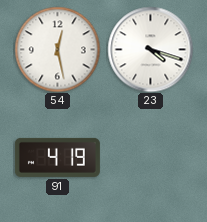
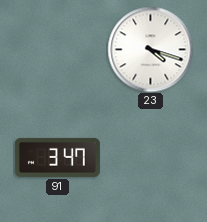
54: 12:28 -> none
91: 4:19 -> 3:47
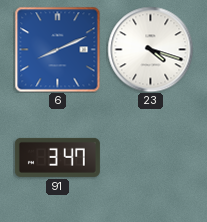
6: none -> 8:11
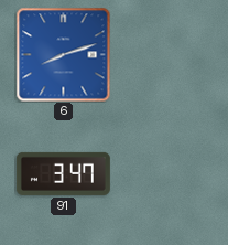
6: 8:11 -> 8:12
23: 4:18 -> none
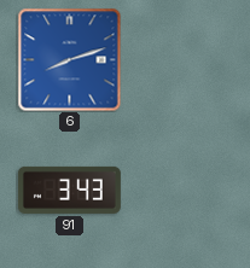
91: 3:47 -> 3:43
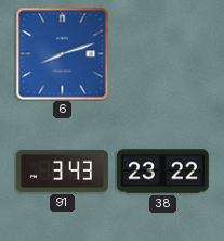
38: none -> 23:22
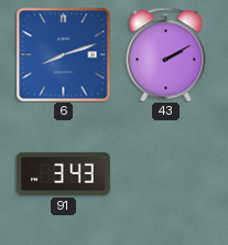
43: none -> 2:10
38: 23:22 -> none
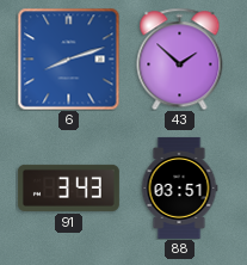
43: 2:10 -> 1:52
88: none -> 03:51
